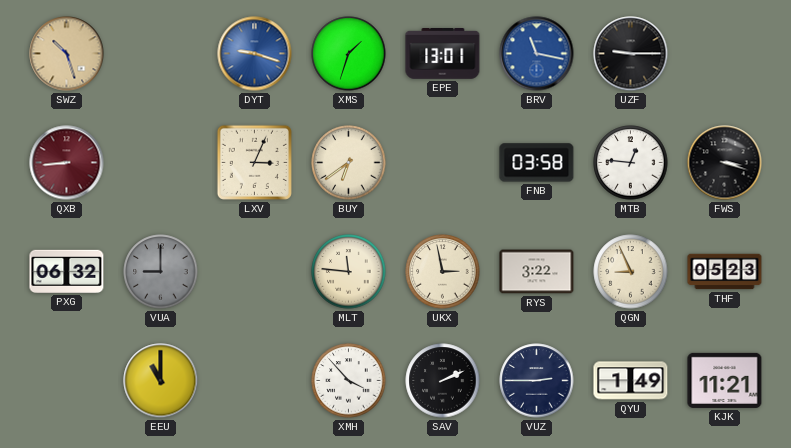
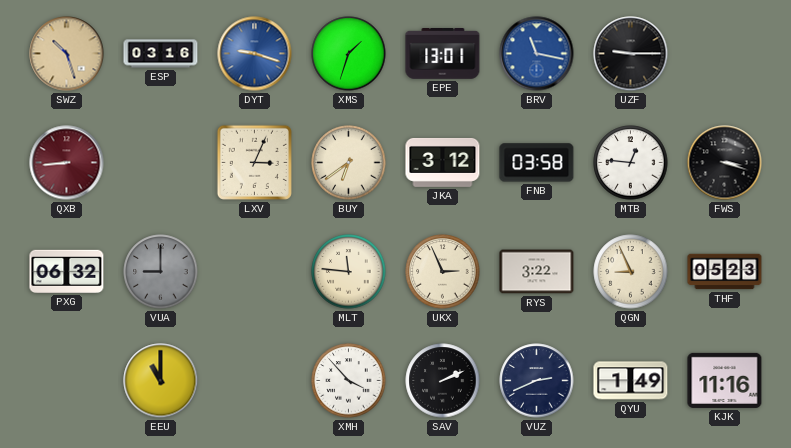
ESP: none -> 03:16
JKA: none -> 3:12
UKX: 2:58 -> 2:56
VUZ: 2:45 -> 2:41
KJK: 11:21 -> 11:16
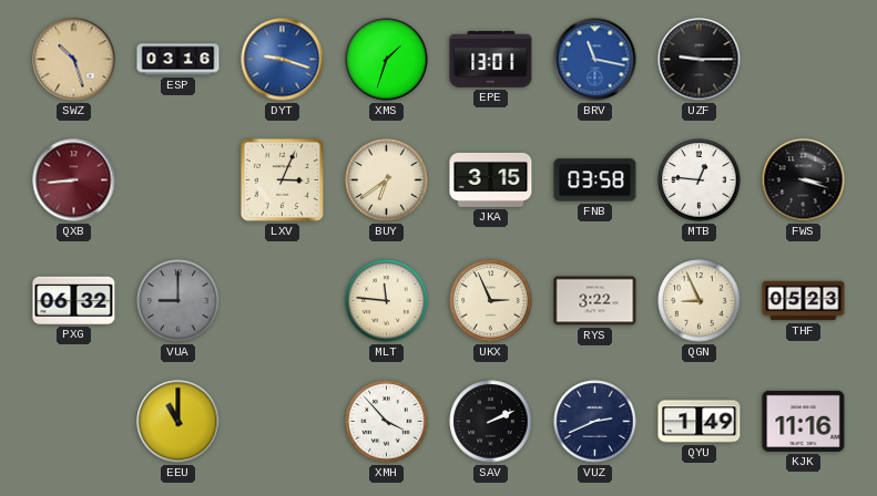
JKA: 3:12 -> 3:15
